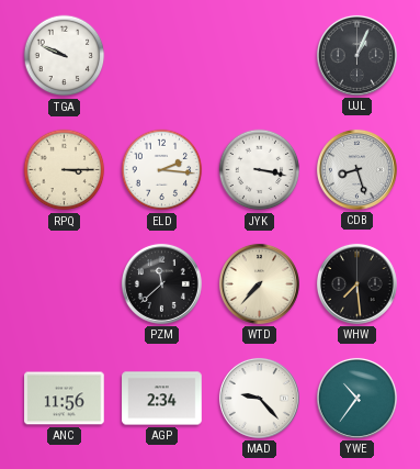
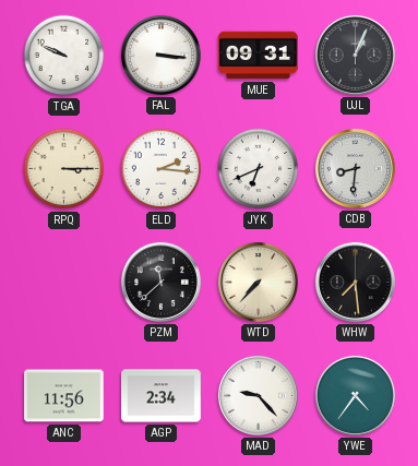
FAL: none -> 3:16
MUE: none -> 09:31
JYK: 3:17 -> 6:41
CDB: 8:27 -> 8:31
YWE: 10:36 -> 4:36
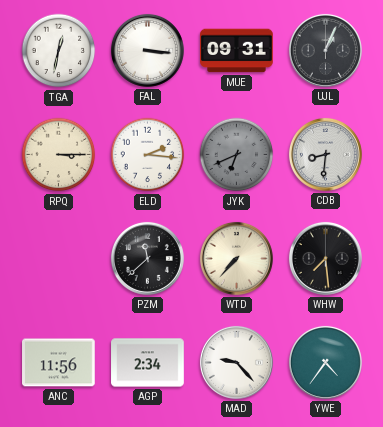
TGA: 9:49 -> 12:32
JYK dial: white -> grey
